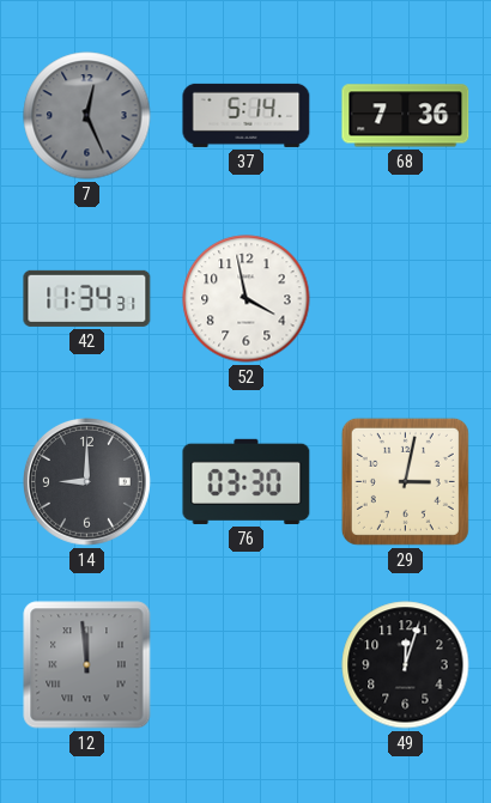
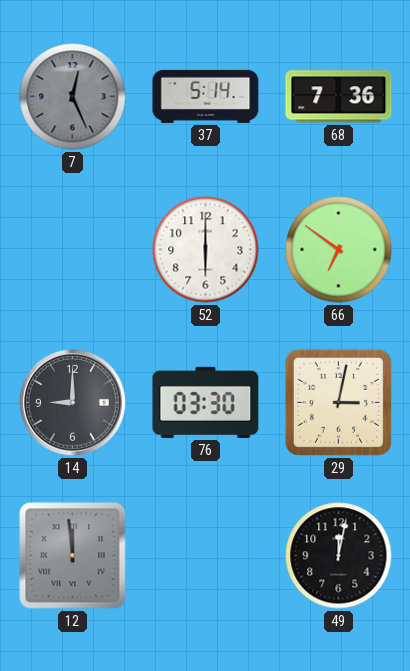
42: 11:34 -> none
52: 3:58 -> 6:00
66: none -> 6:51
49: 12:03 -> 12:02
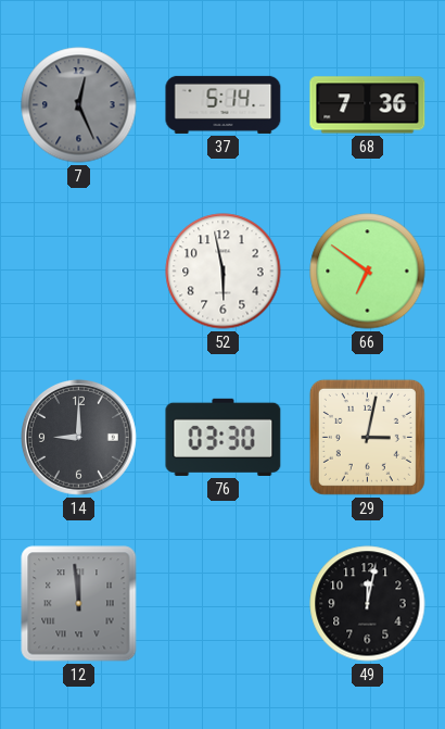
52: 6:00 -> 5:58
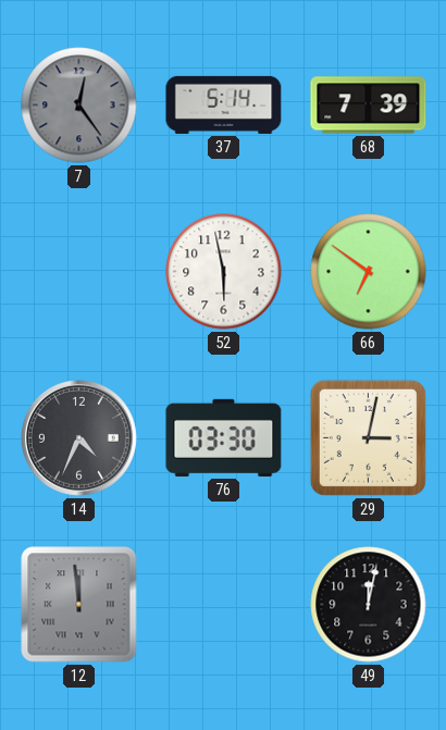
7: 12:26 -> 12:24
68: 7:36 -> 7:39
14: 9:00 -> 4:34
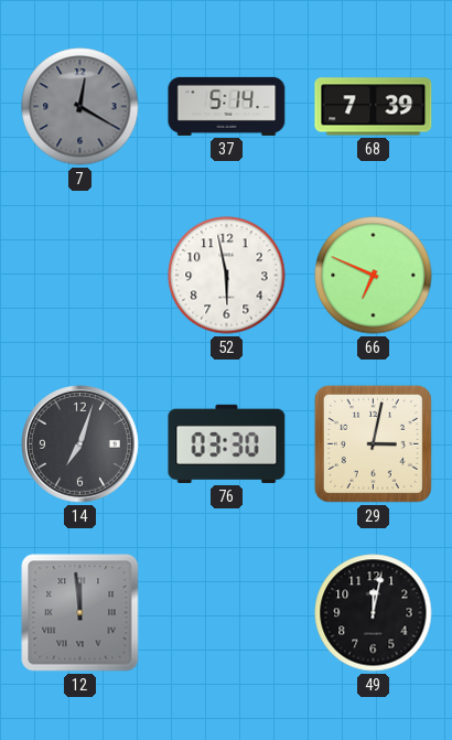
7: 12:24 -> 12:20
66: 6:51 -> 6:49
14: 4:34 -> 7:03
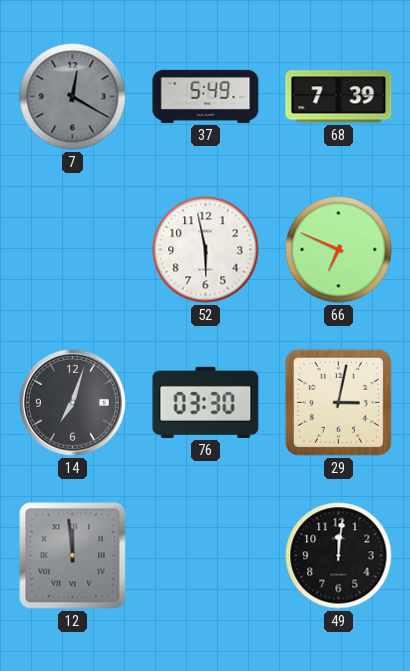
37: 5:14 -> 5:49
49: 12:02 -> 12:01
